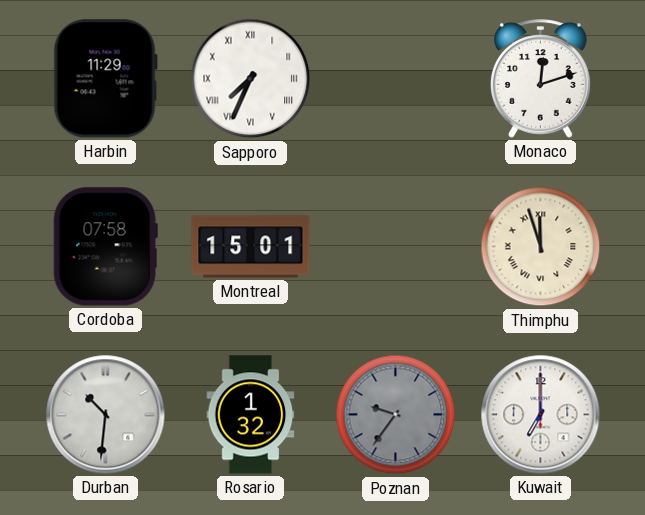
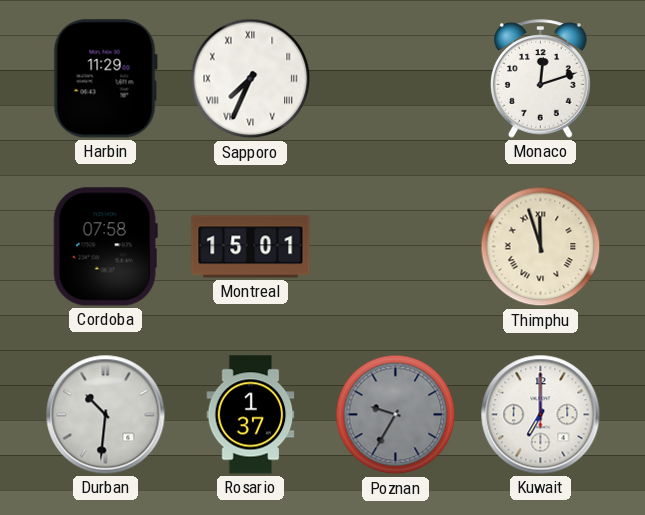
Rosario: 1:32 -> 1:37
Poznan: 9:36 -> 9:35
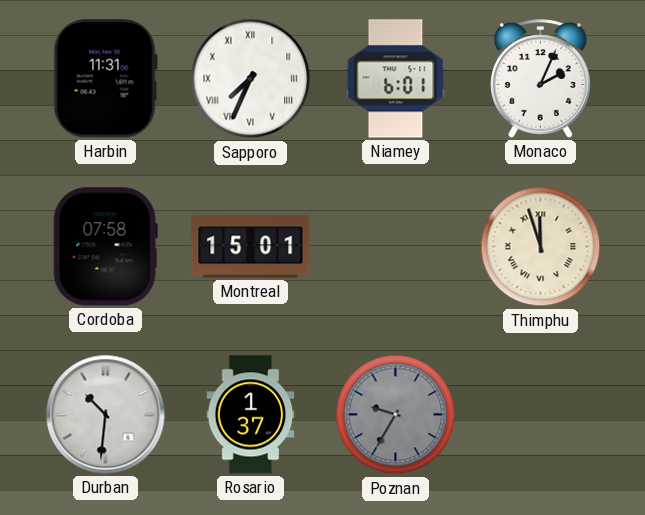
Harbin: 11:29 -> 11:31
Niamey: none -> 6:01
Monaco: 12:12 -> 2:04
Kuwait: 7:00 -> none
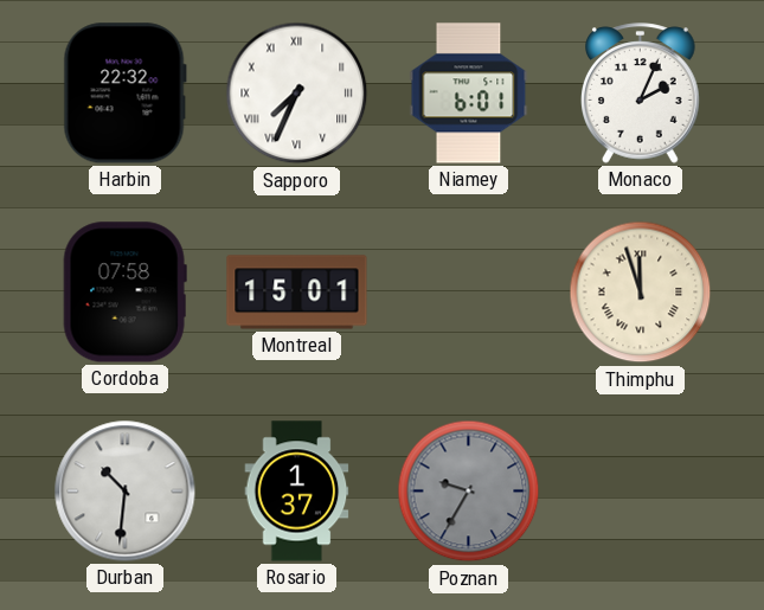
Harbin: 11:31 -> 22:32
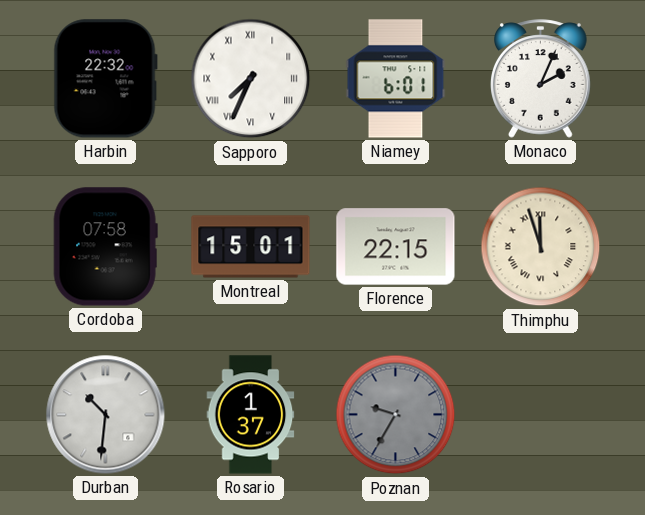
Florence: none -> 22:15
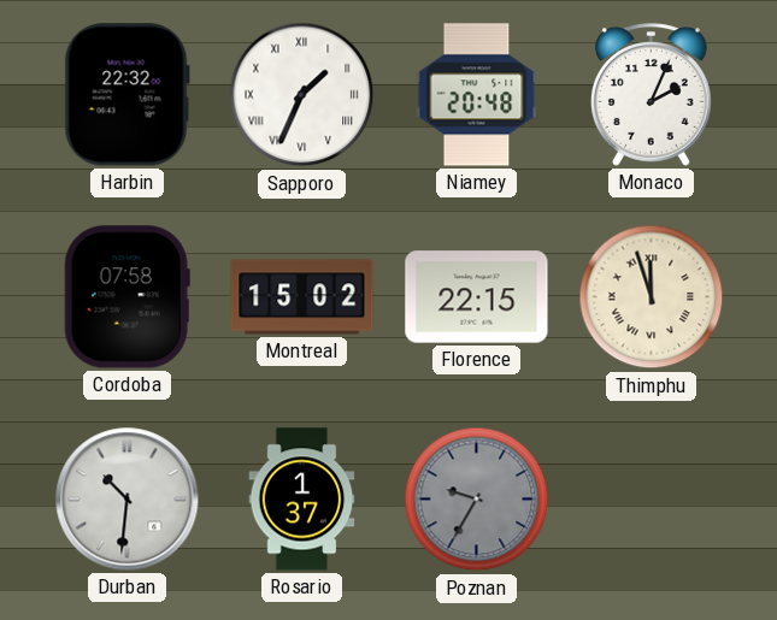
Sapporo: 7:34 -> 1:34
Niamey: 6:01 -> 20:48
Montreal: 15:01 -> 15:02
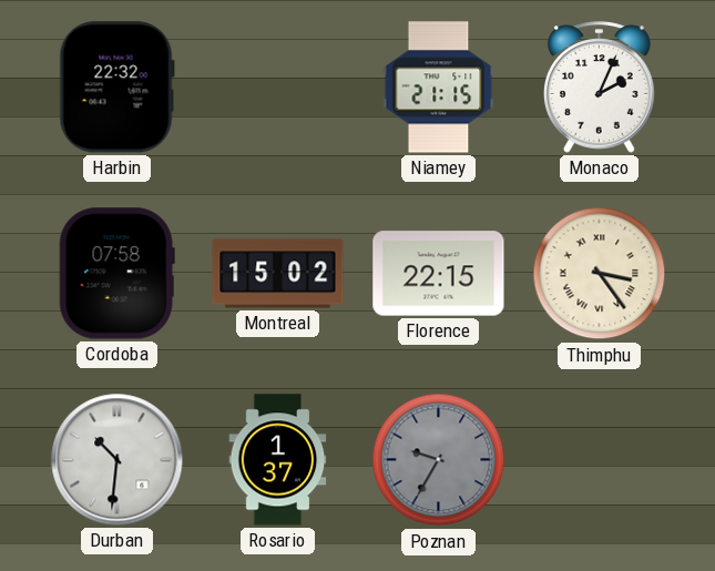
Sapporo: 1:34 -> none
Niamey: 20:48 -> 21:15
Thimphu: 11:57 -> 3:24
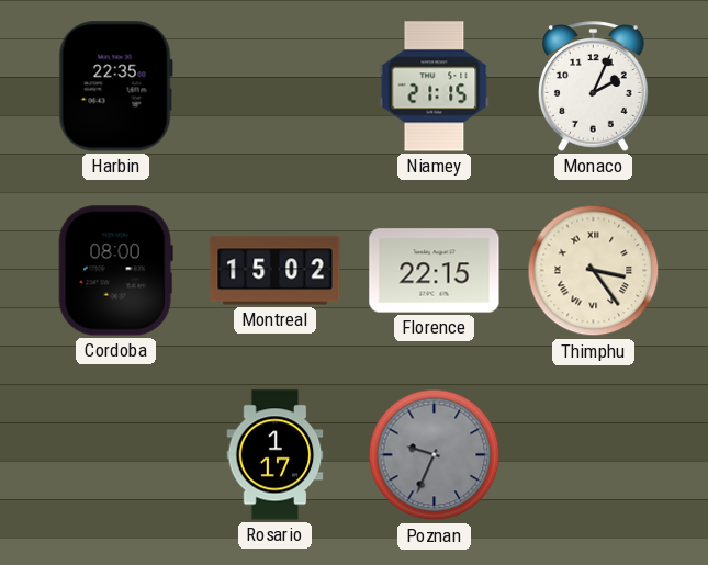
Harbin: 22:32 -> 22:35
Cordoba: 07:58 -> 08:00
Durban: 10:31 -> none
Rosario: 1:37 -> 1:17
Poznan: 9:35 -> 9:34
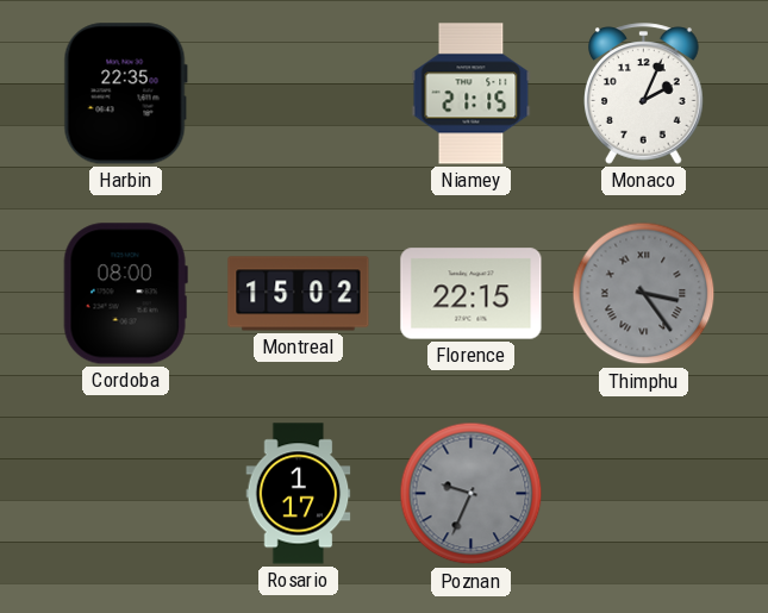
Thimphu dial: cream -> grey
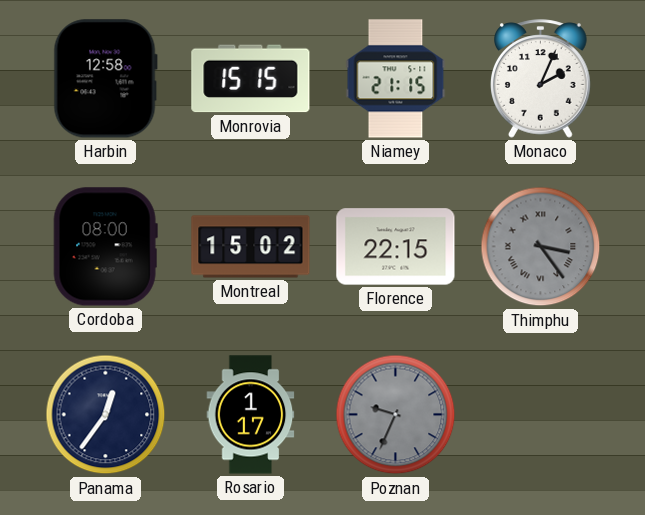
Harbin: 22:35 -> 12:58
Monrovia: none -> 15:15
Panama: none -> 12:36
